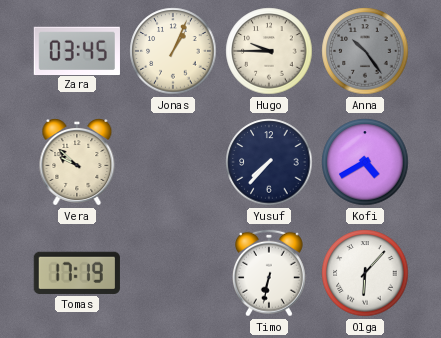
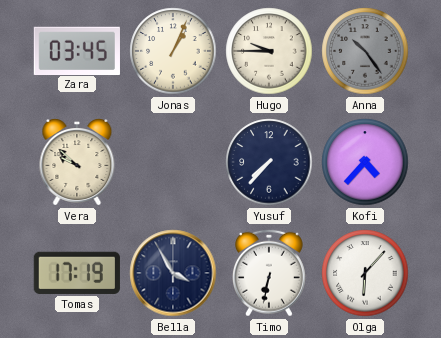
Kofi: 4:40 -> 4:37
Bella: none -> 3:55
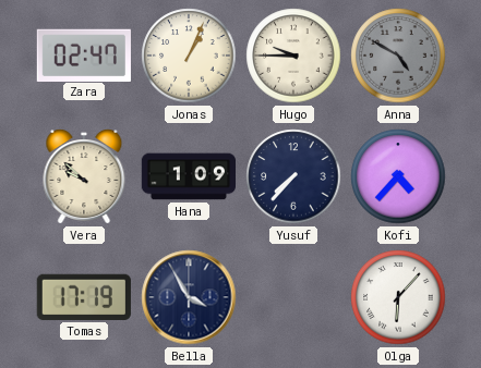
Zara: 03:45 -> 02:47
Anna: 10:24 -> 4:50
Hana: none -> 1:09
Timo: 6:32 -> none
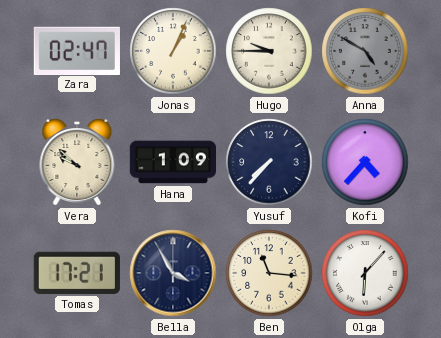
Tomas: 17:19 -> 17:21
Ben: none -> 11:16
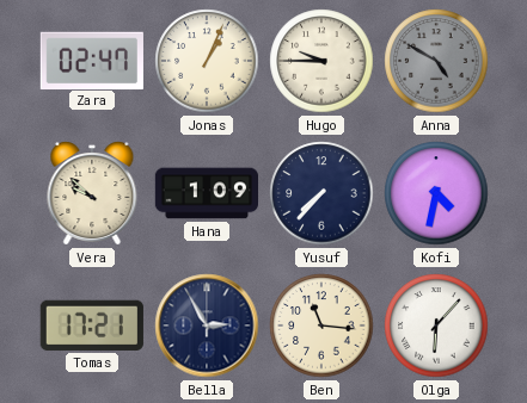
Kofi: 4:37 -> 4:32
Bella: 3:55 -> 2:55
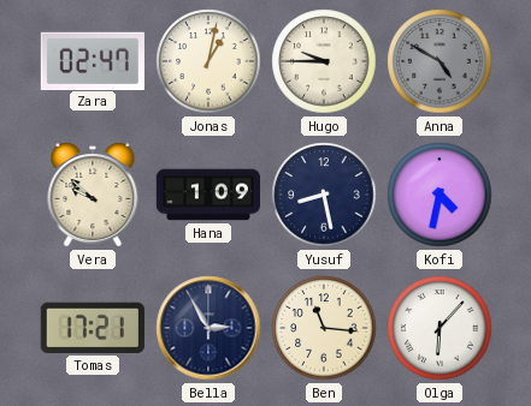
Jonas: 1:04 -> 1:02
Yusuf: 7:37 -> 8:28
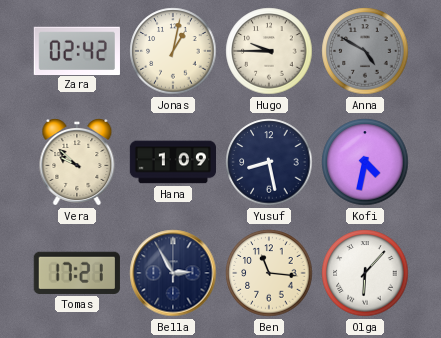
Zara: 02:47 -> 02:42
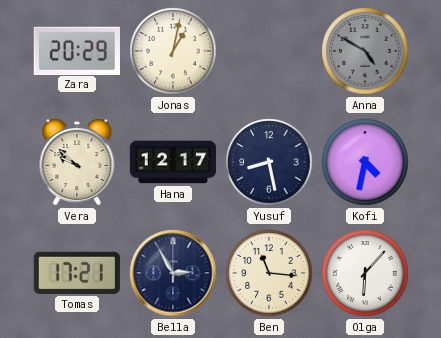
Zara: 02:42 -> 20:29
Hugo: 9:45 -> none
Hana: 1:09 -> 12:17
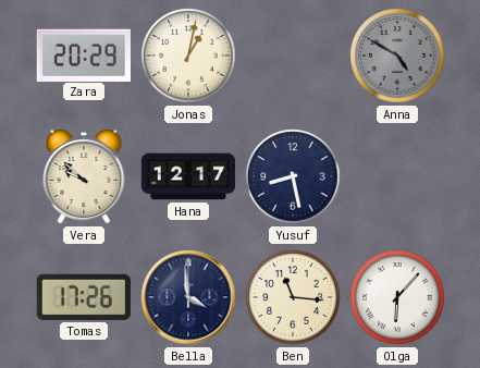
Kofi: 4:32 -> none
Tomas: 17:21 -> 17:26
Bella: 2:55 -> 3:59
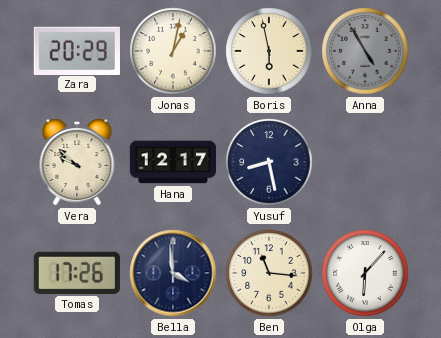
Boris: none -> 5:58
Anna: 4:50 -> 4:55
